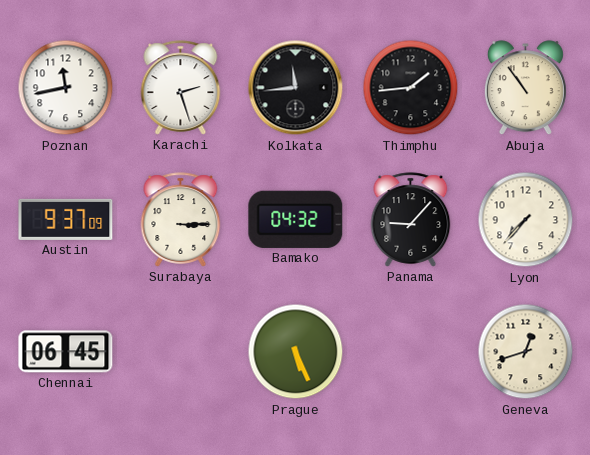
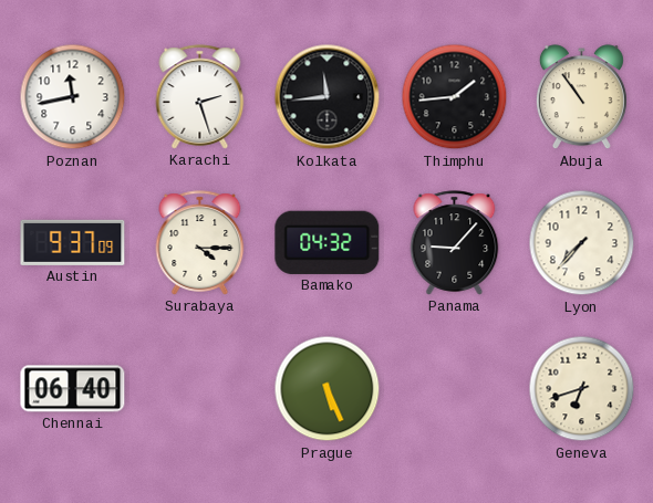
Surabaya: 3:15 -> 4:15
Chennai: 06:45 -> 06:40
Geneva: 12:42 -> 6:42
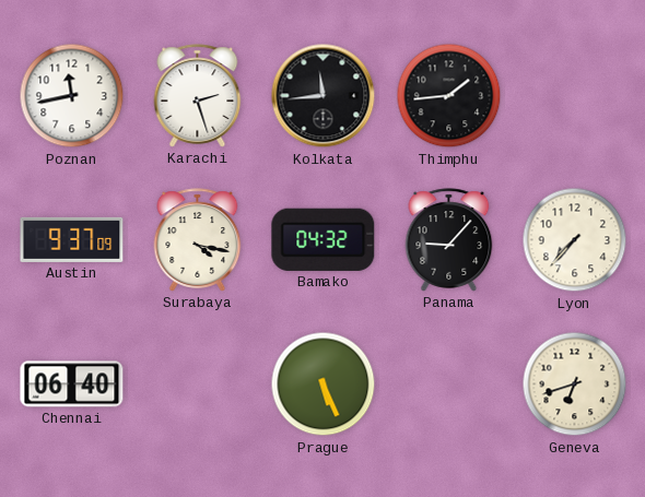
Abuja: 10:54 -> none
Surabaya: 4:15 -> 4:17
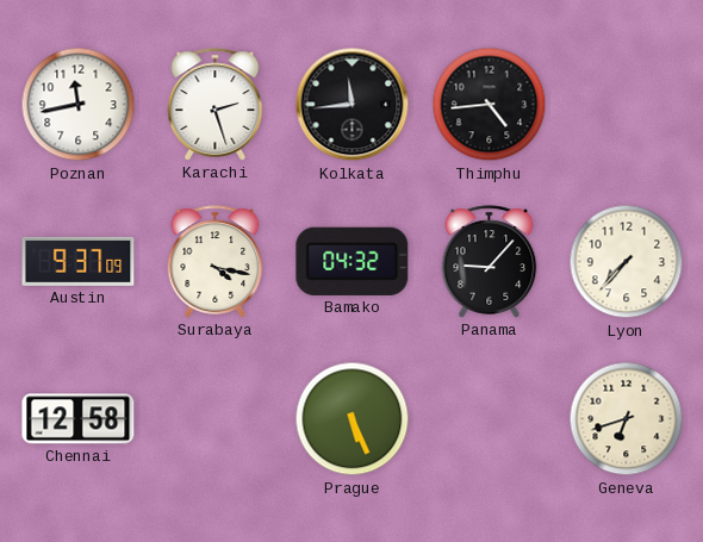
Thimphu: 1:44 -> 4:44
Chennai: 06:40 -> 12:58
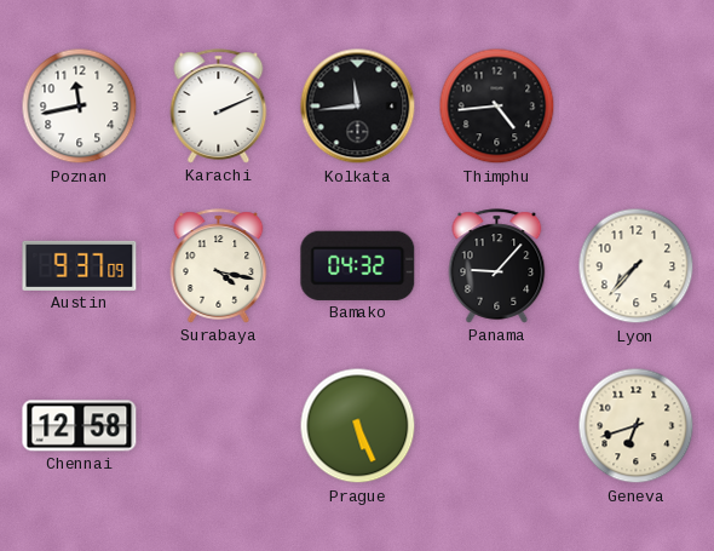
Karachi: 2:27 -> 2:11
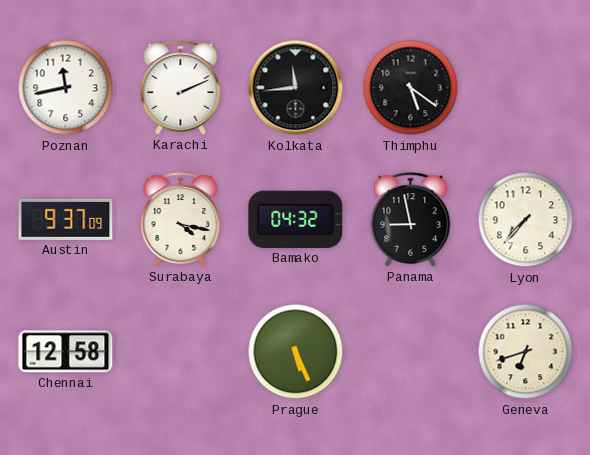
Thimphu: 4:44 -> 5:21
Panama: 9:07 -> 8:58
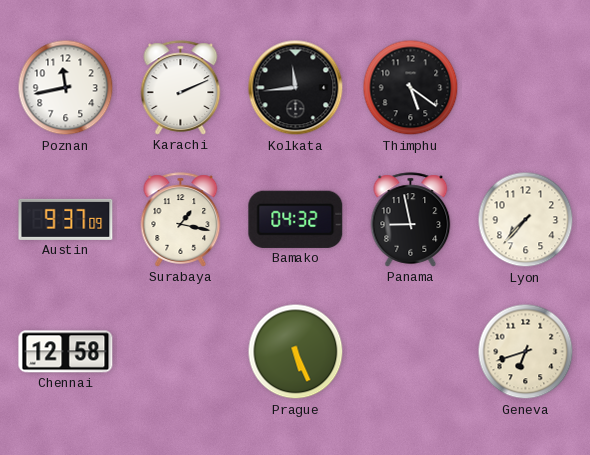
Surabaya: 4:17 -> 1:17
